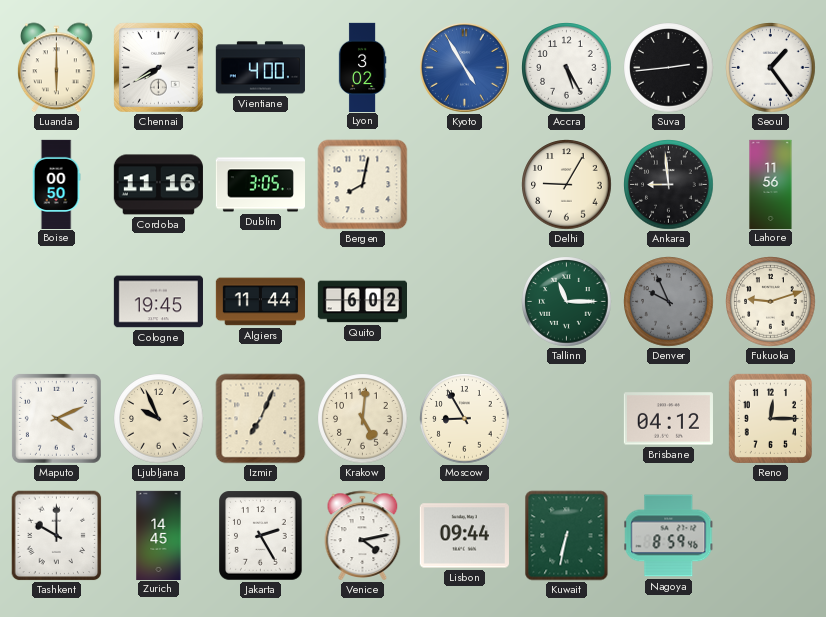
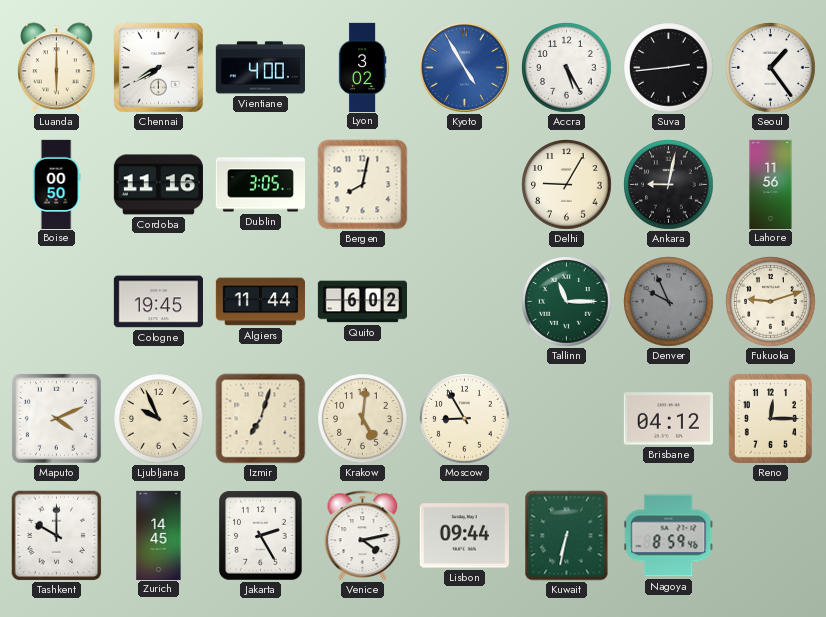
Ankara: 8:59 -> 9:02
Izmir: 7:04 -> 7:03
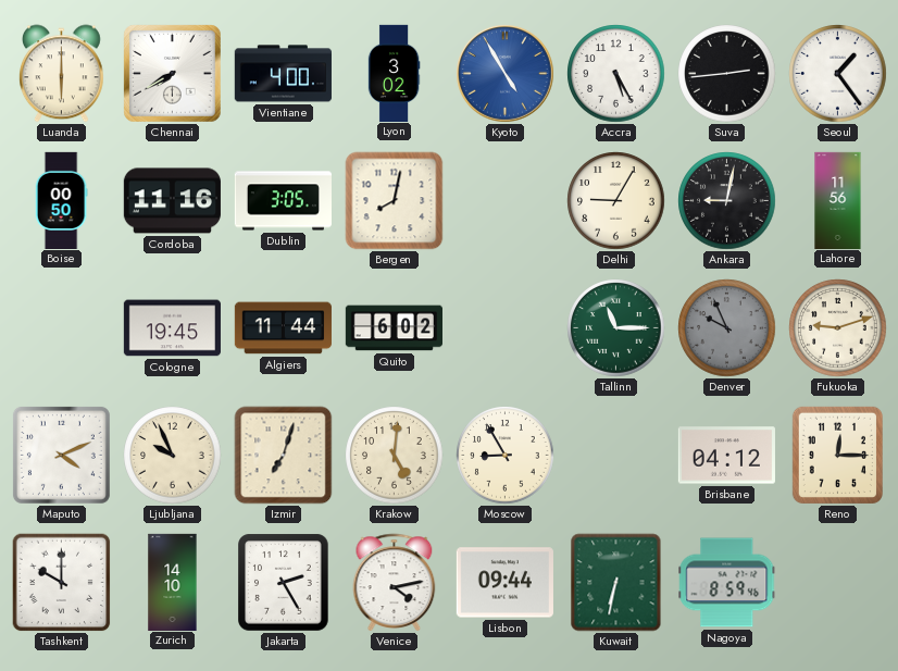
Zurich: 14:45 -> 14:10
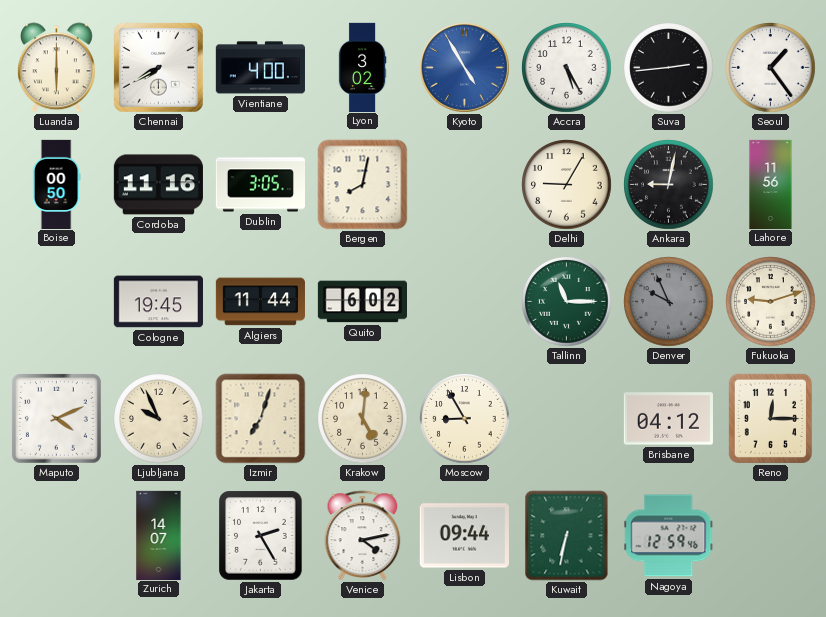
Tashkent: 10:00 -> none
Zurich: 14:10 -> 14:07
Nagoya: 8:59 -> 12:59
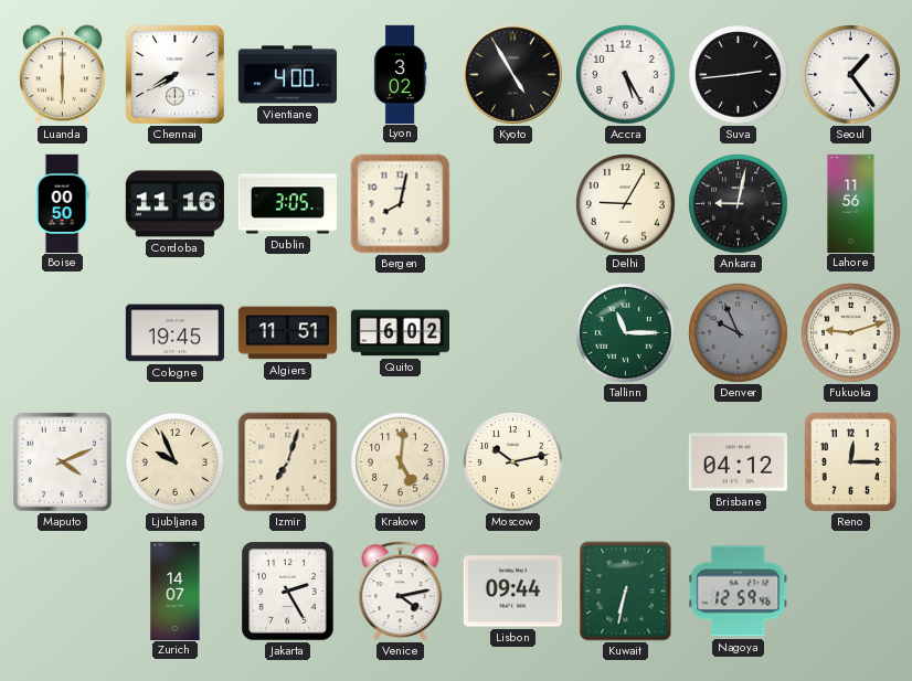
Kyoto dial: blue -> black
Algiers: 11:44 -> 11:51
Moscow: 8:55 -> 10:13
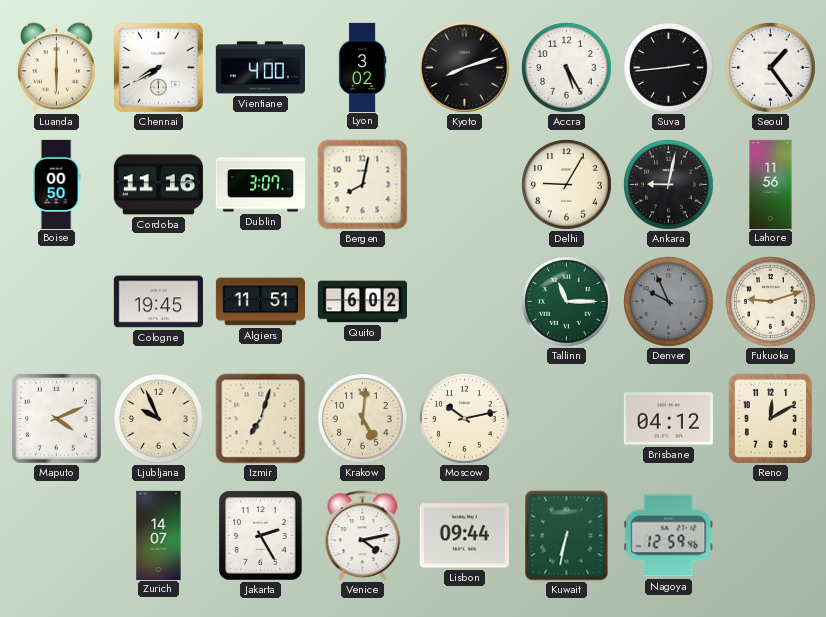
Kyoto: 4:55 -> 8:12
Dublin: 3:05 -> 3:07
Reno: 12:15 -> 12:10
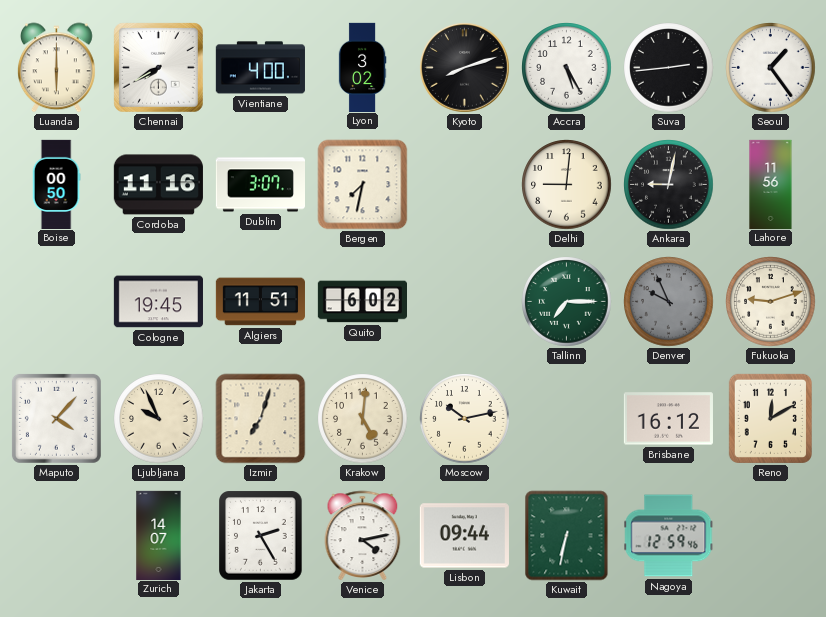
Bergen: 8:02 -> 7:32
Delhi: 9:05 -> 9:01
Tallinn: 11:15 -> 7:15
Maputo: 4:11 -> 4:07
Brisbane: 04:12 -> 16:12
